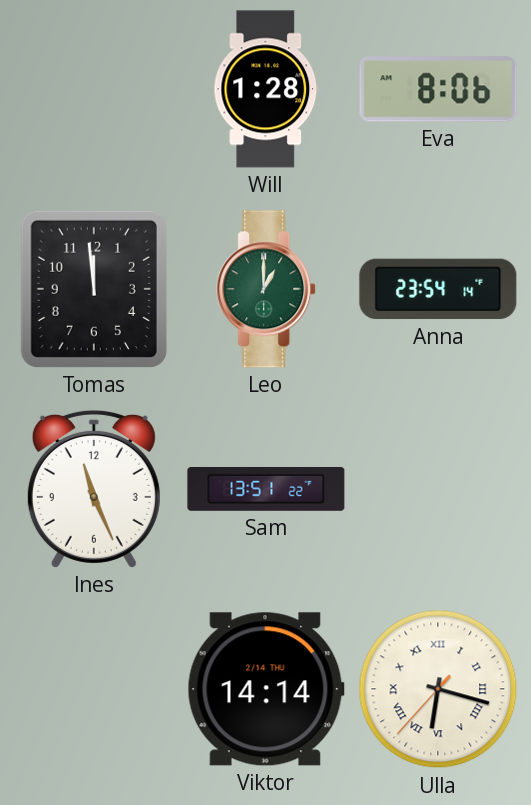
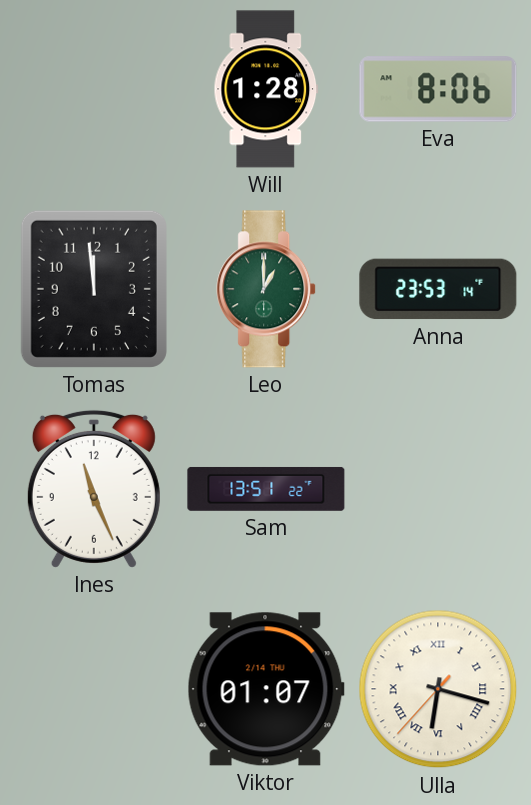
Anna: 23:54 -> 23:53
Viktor: 14:14 -> 01:07
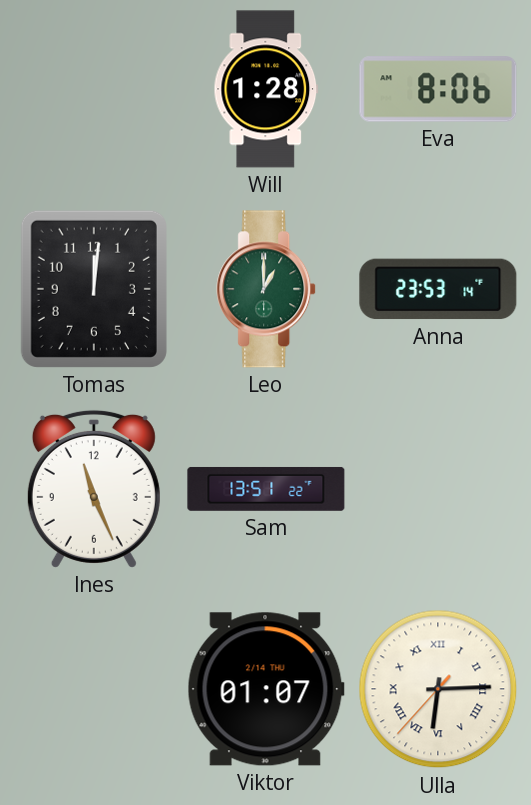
Tomas: 11:59 -> 12:01
Ulla: 6:17 -> 6:14
